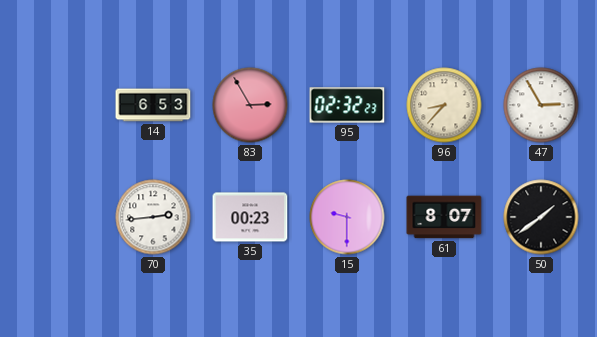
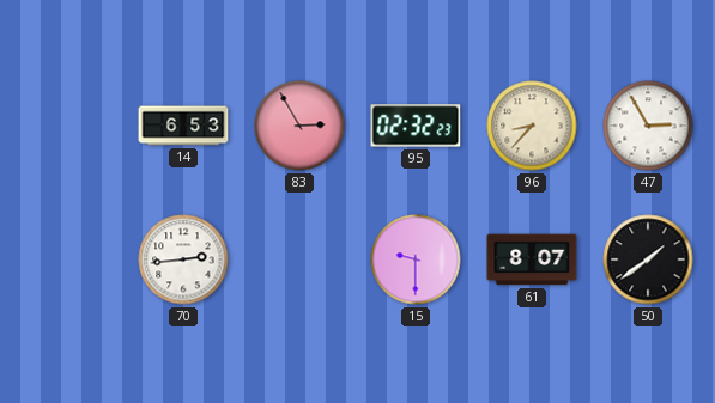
35: 00:23 -> none
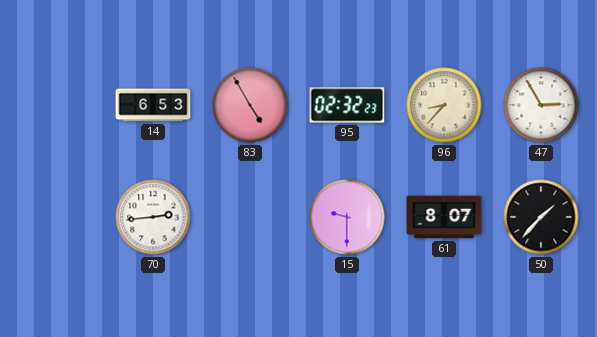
83: 2:55 -> 4:55
50: 1:39 -> 1:37
